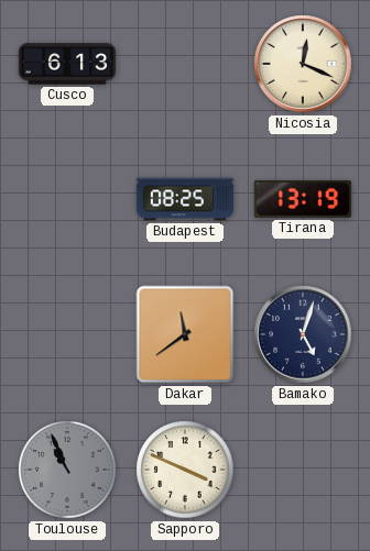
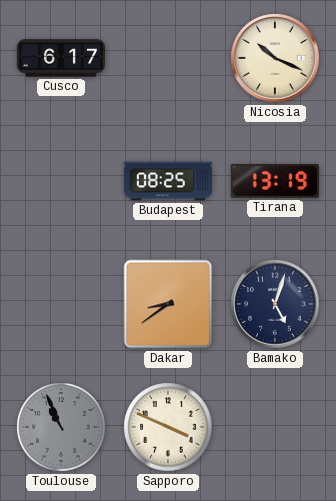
Cusco: 6:13 -> 6:17
Nicosia: 12:19 -> 10:19
Dakar: 11:39 -> 8:39
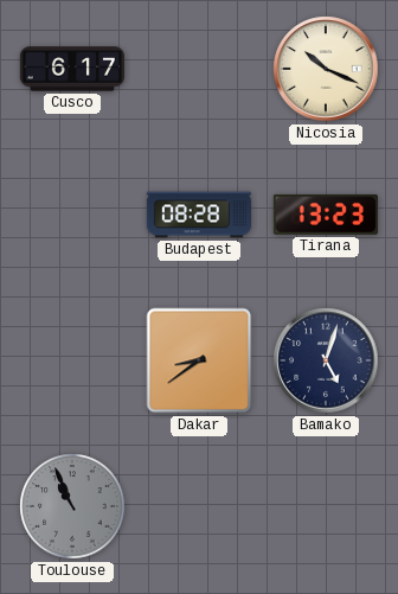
Budapest: 08:25 -> 08:28
Tirana: 13:19 -> 13:23
Sapporo: 3:49 -> none
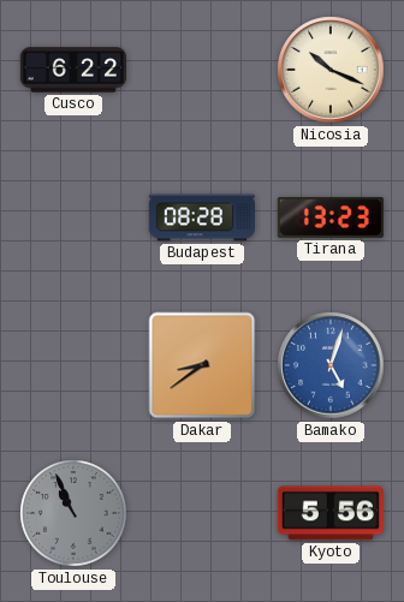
Cusco: 6:17 -> 6:22
Bamako dial: navy -> blue
Kyoto: none -> 5:56
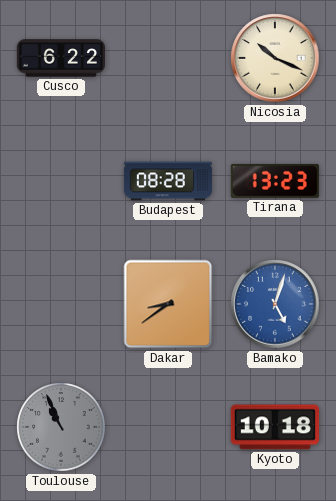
Kyoto: 5:56 -> 10:18
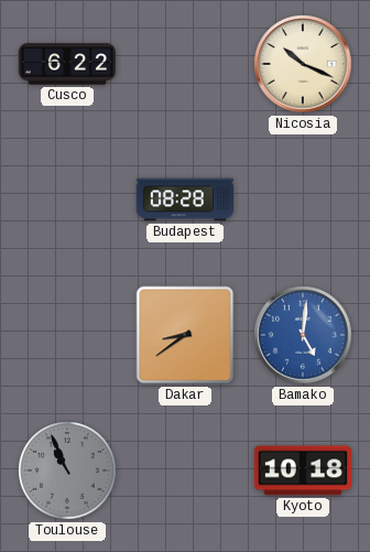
Tirana: 13:23 -> none
Bamako: 5:03 -> 5:01
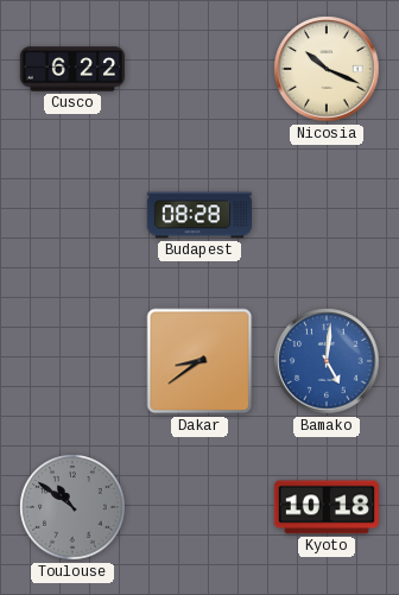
Toulouse: 10:56 -> 10:51
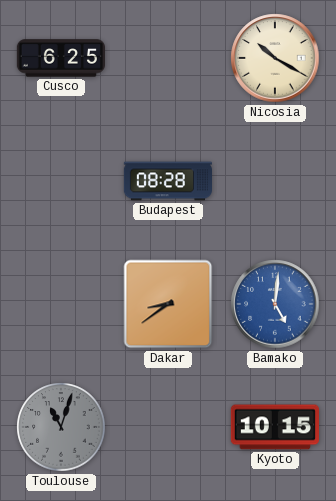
Cusco: 6:22 -> 6:25
Nicosia: 10:19 -> 10:20
Toulouse: 10:51 -> 11:03
Kyoto: 10:18 -> 10:15
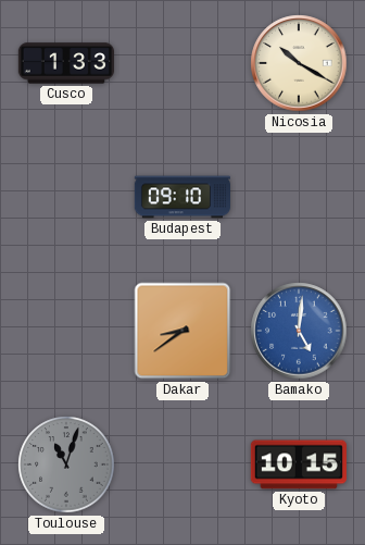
Cusco: 6:25 -> 1:33
Budapest: 08:28 -> 09:10
